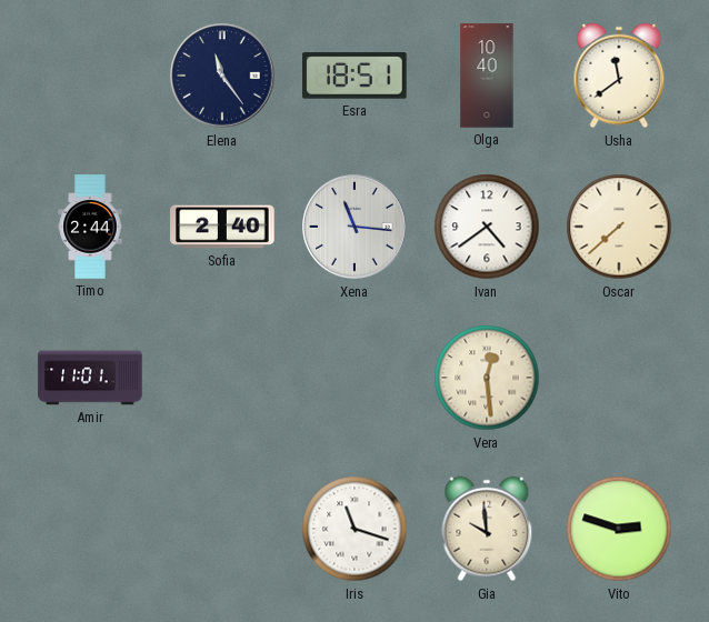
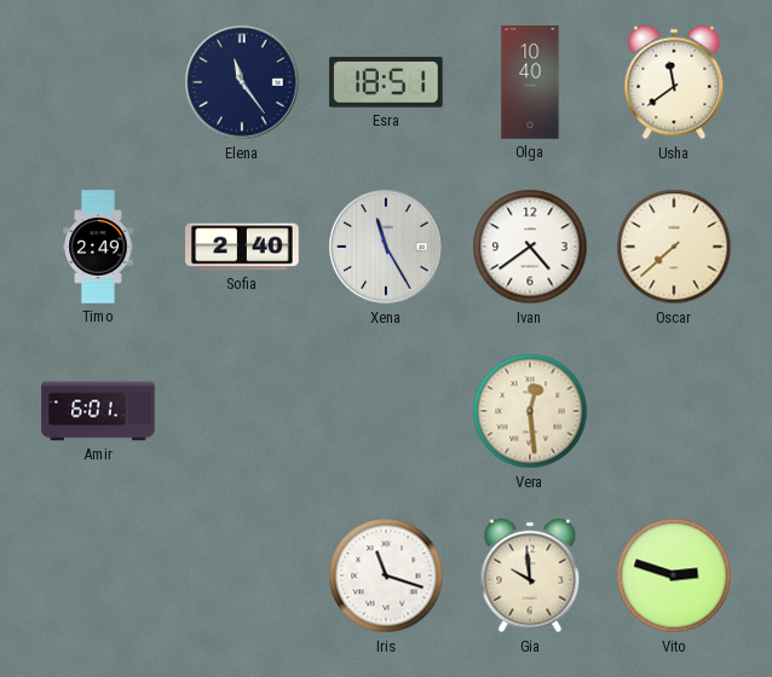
Timo: 2:44 -> 2:49
Xena: 11:16 -> 11:25
Amir: 11:01 -> 6:01
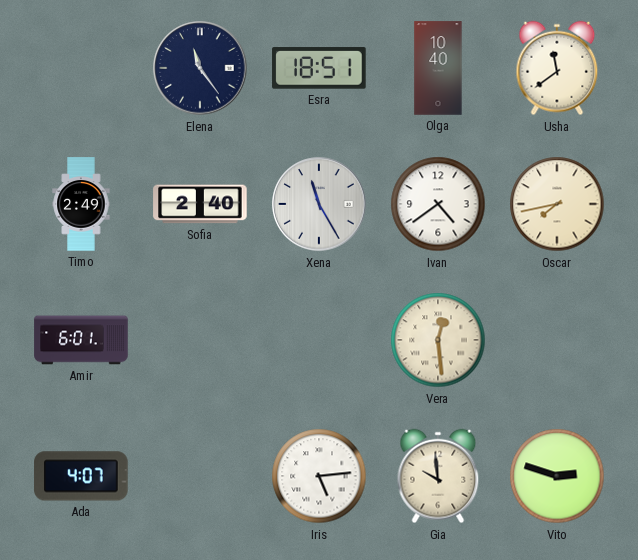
Oscar: 7:38 -> 7:43
Ada: none -> 4:07
Iris: 11:18 -> 5:14
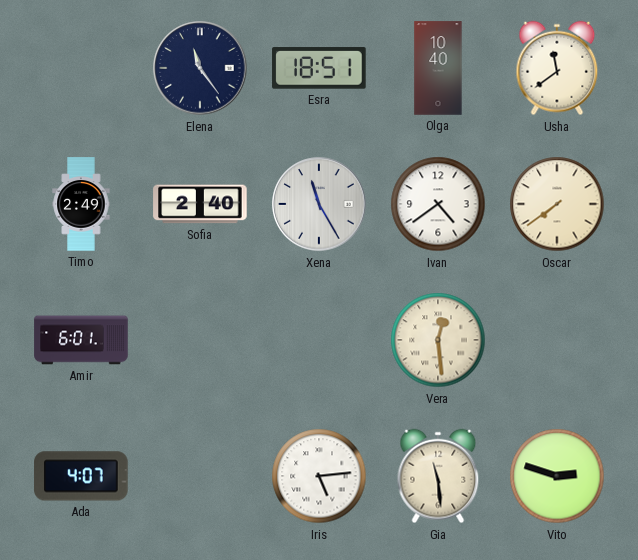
Oscar: 7:43 -> 7:39
Gia: 9:59 -> 11:29
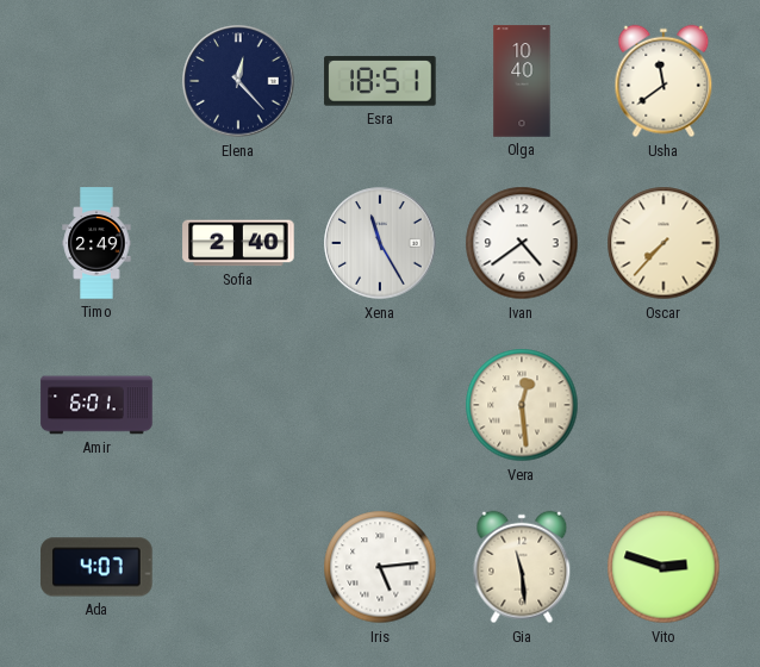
Elena: 11:24 -> 12:23
Oscar: 7:39 -> 7:37
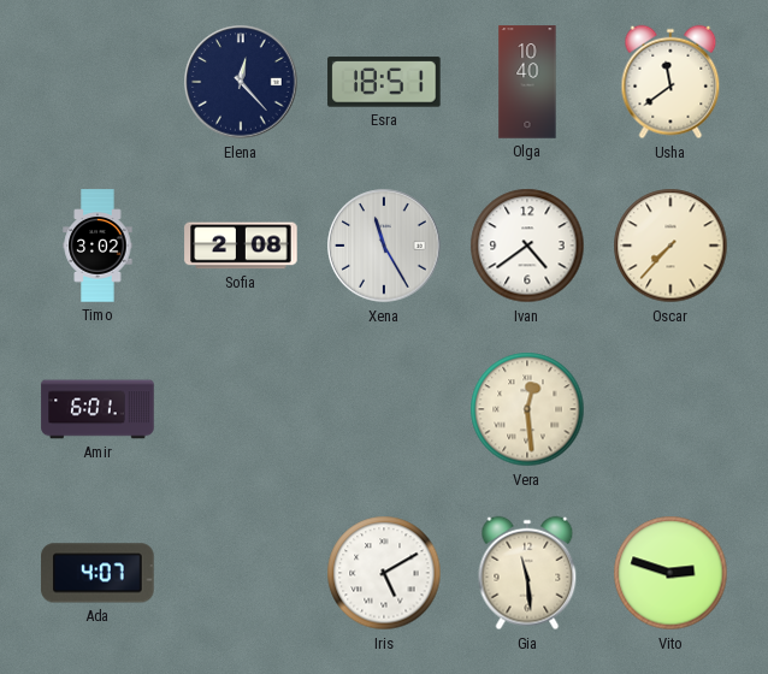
Timo: 2:49 -> 3:02
Sofia: 2:40 -> 2:08
Iris: 5:14 -> 5:10
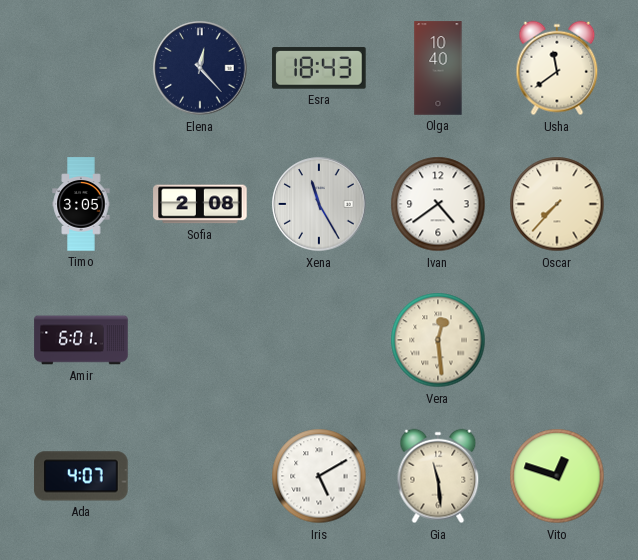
Esra: 18:51 -> 18:43
Timo: 3:02 -> 3:05
Vito: 2:48 -> 12:48
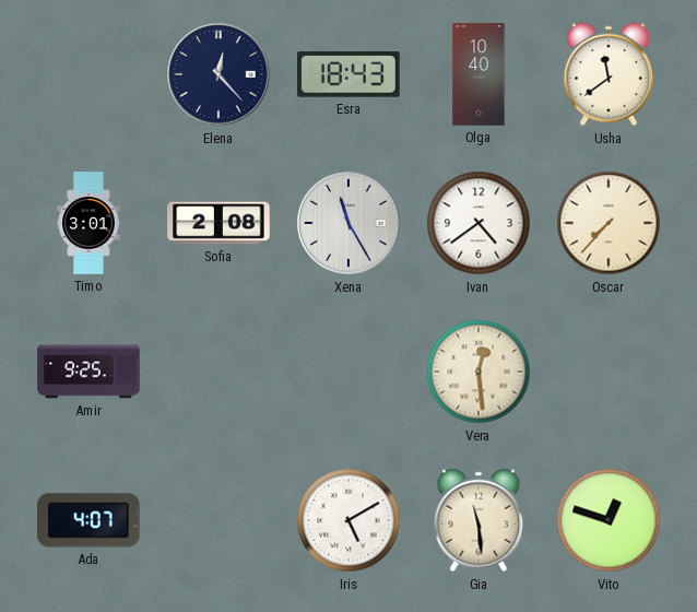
Timo: 3:05 -> 3:01
Amir: 6:01 -> 9:25
